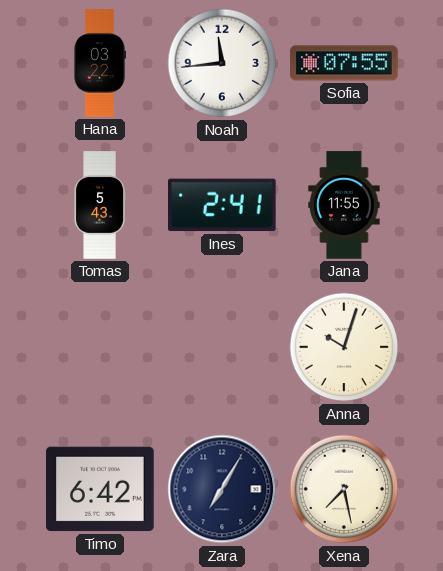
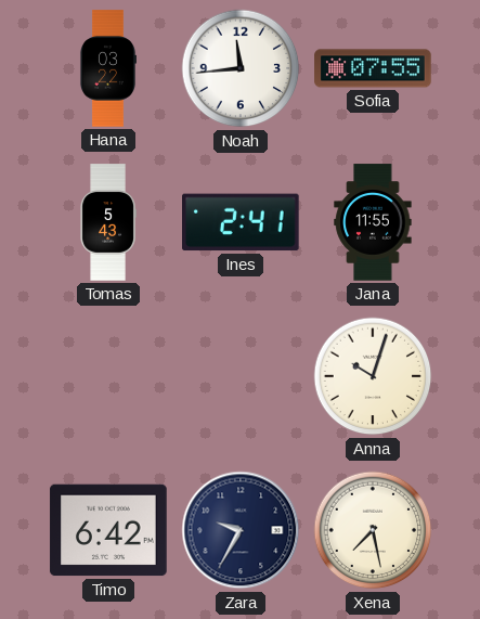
Zara: 7:05 -> 9:35
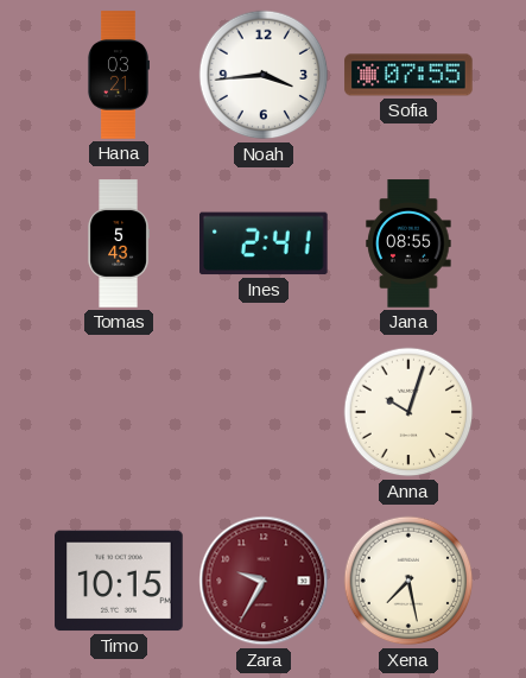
Hana: 03:22 -> 03:21
Noah: 11:44 -> 3:44
Jana: 11:55 -> 08:55
Timo: 6:42 -> 10:15
Zara dial: navy -> burgundy
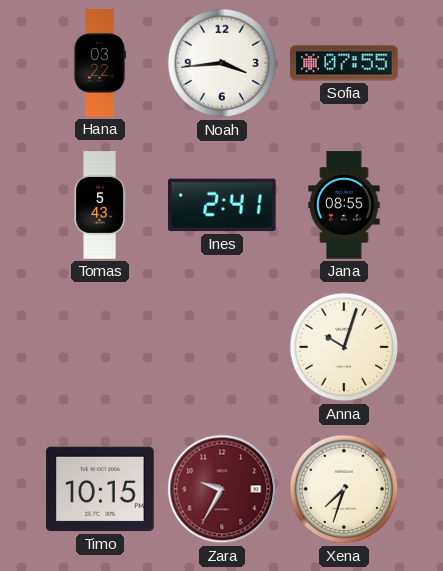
Hana: 03:21 -> 03:22
Xena: 7:28 -> 7:33
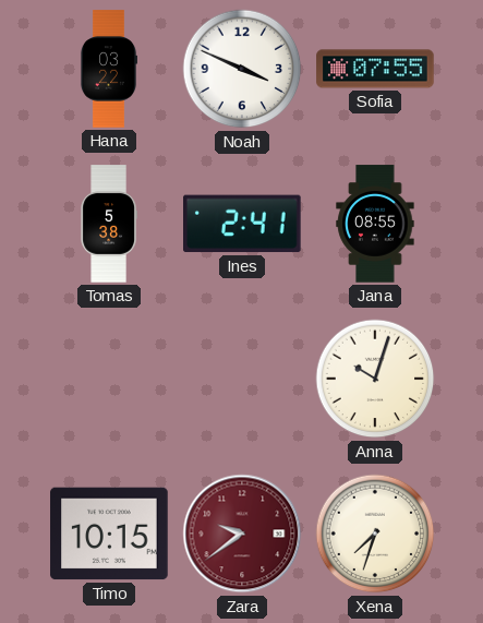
Noah: 3:44 -> 3:49
Tomas: 5:43 -> 5:38
Zara: 9:35 -> 9:39
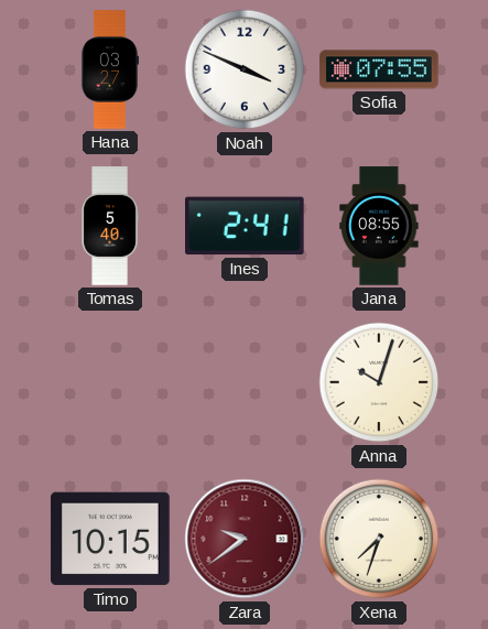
Hana: 03:22 -> 03:27
Tomas: 5:38 -> 5:40
